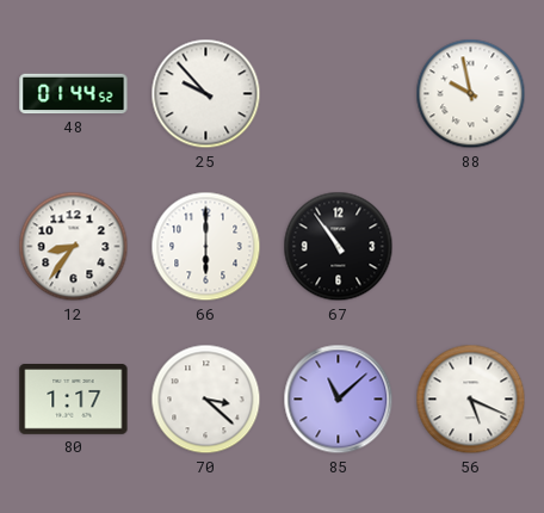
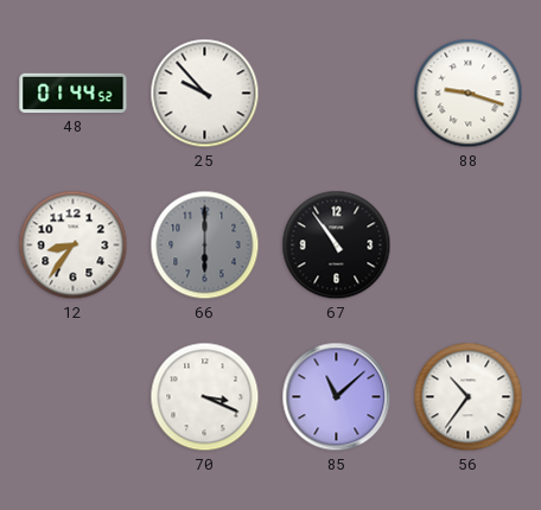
88: 9:58 -> 9:18
66 dial: white -> grey
80: 1:17 -> none
70: 3:22 -> 3:19
56: 5:19 -> 10:36
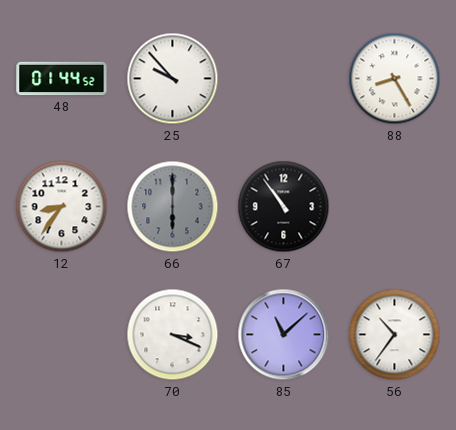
88: 9:18 -> 8:25
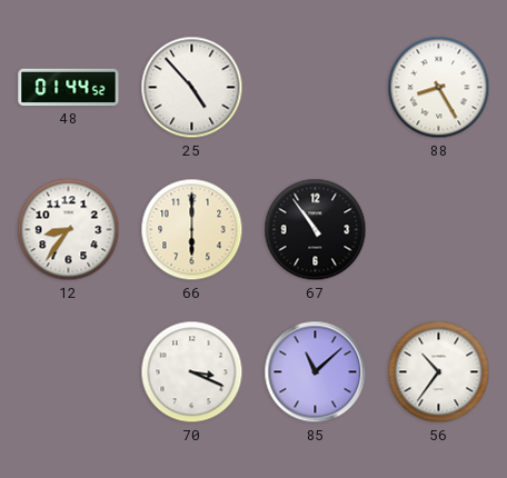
25: 9:53 -> 4:53
66 dial: grey -> cream
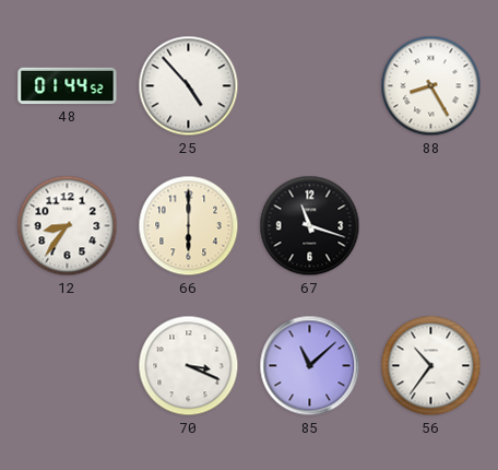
67: 10:54 -> 11:18
